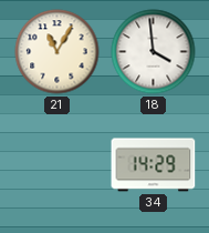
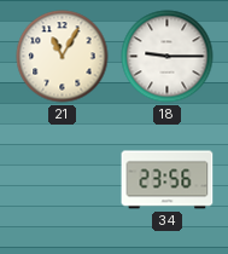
18: 3:59 -> 9:15
34: 14:29 -> 23:56
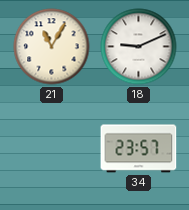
18: 9:15 -> 9:11
34: 23:56 -> 23:57
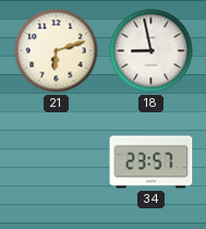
21: 11:05 -> 6:12
18: 9:11 -> 8:58
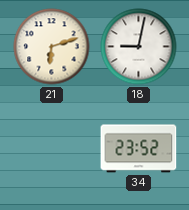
18: 8:58 -> 9:02
34: 23:57 -> 23:52
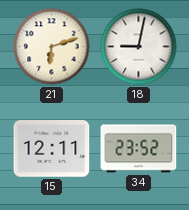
15: none -> 12:11
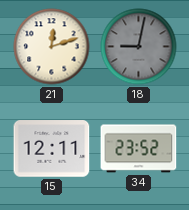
21: 6:12 -> 12:12
18 dial: white -> grey
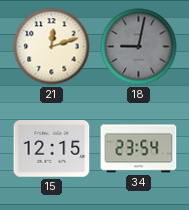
15: 12:11 -> 12:15
34: 23:52 -> 23:54
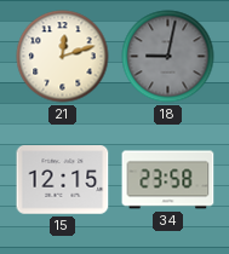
34: 23:54 -> 23:58
